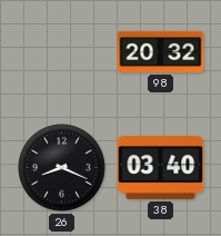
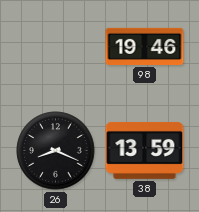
98: 20:32 -> 19:46
38: 03:40 -> 13:59
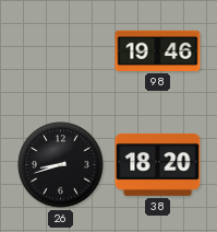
26: 8:19 -> 8:42
38: 13:59 -> 18:20
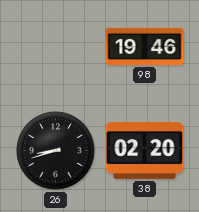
38: 18:20 -> 02:20
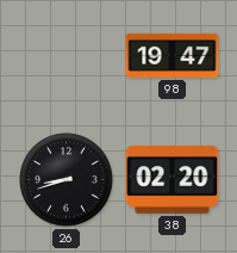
98: 19:46 -> 19:47
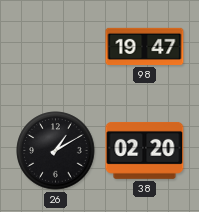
26: 8:42 -> 1:10
